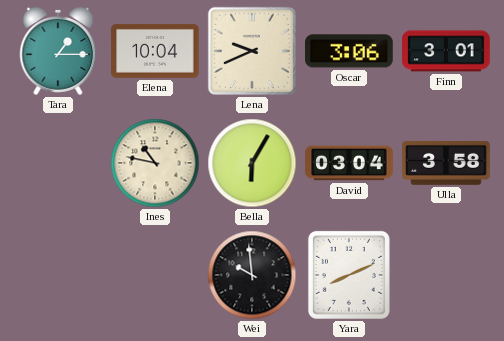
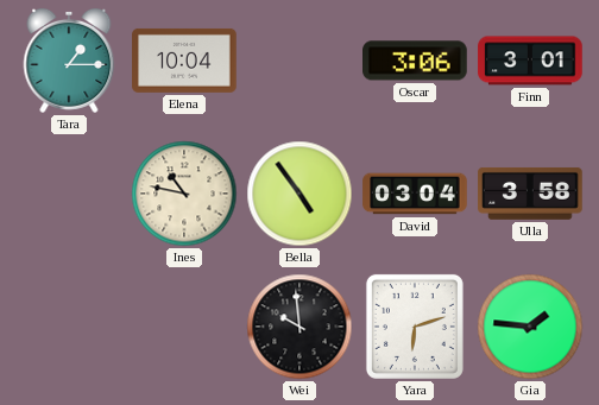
Lena: 9:41 -> none
Bella: 6:05 -> 4:54
Yara: 8:11 -> 6:12
Gia: none -> 1:46
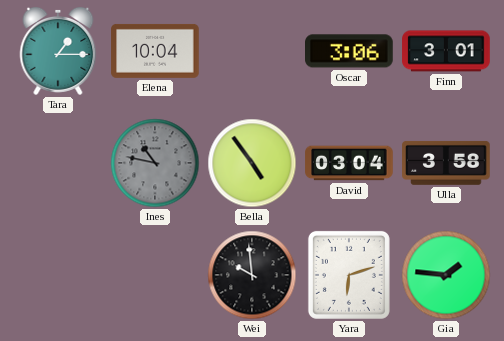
Ines dial: cream -> grey
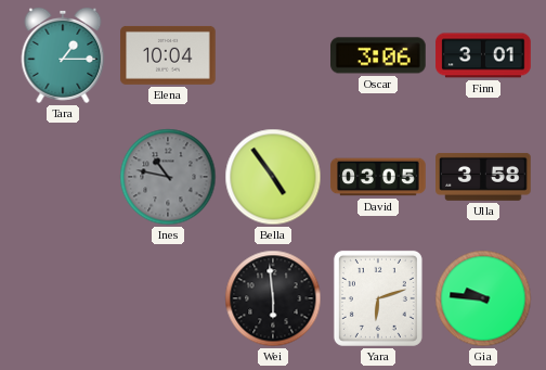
David: 03:04 -> 03:05
Wei: 9:59 -> 5:59
Gia: 1:46 -> 9:46
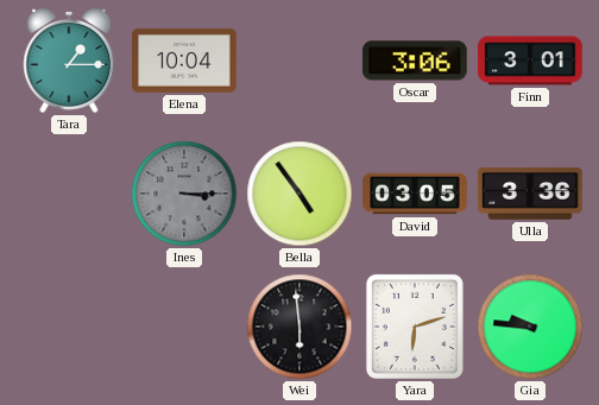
Ines: 10:47 -> 3:15
Ulla: 3:58 -> 3:36
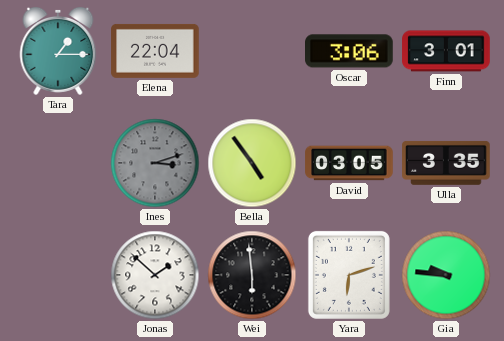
Elena: 10:04 -> 22:04
Ines: 3:15 -> 3:12
Ulla: 3:36 -> 3:35
Jonas: none -> 1:52
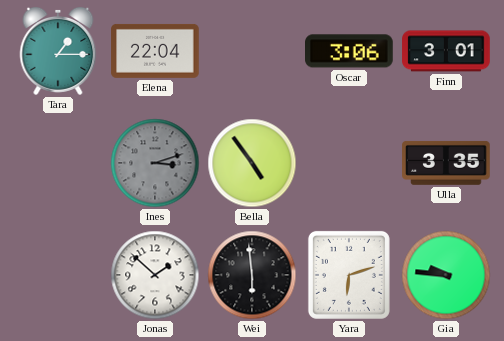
David: 03:05 -> none
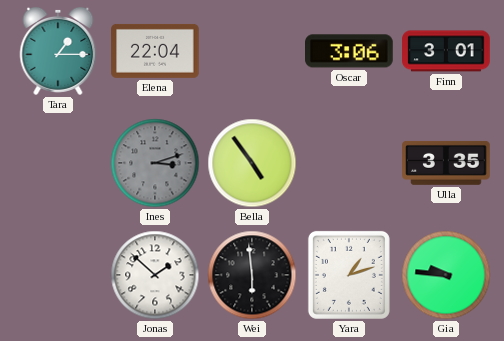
Yara: 6:12 -> 1:12
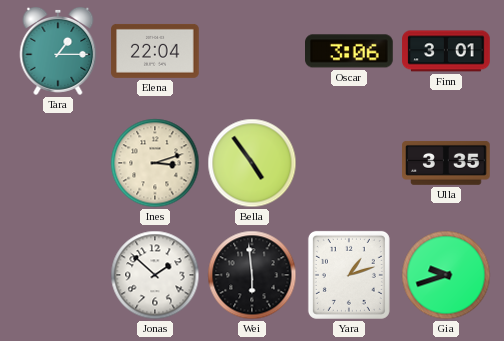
Ines dial: grey -> cream
Gia: 9:46 -> 9:42
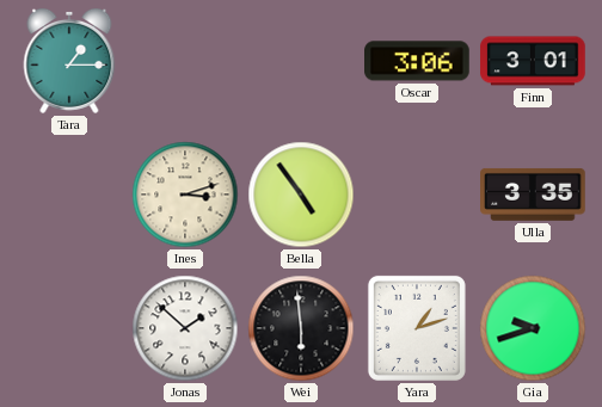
Elena: 22:04 -> none
